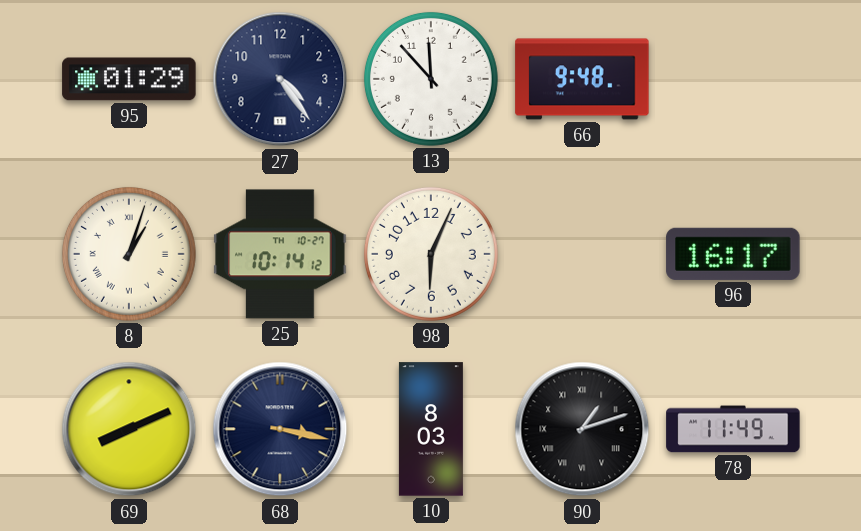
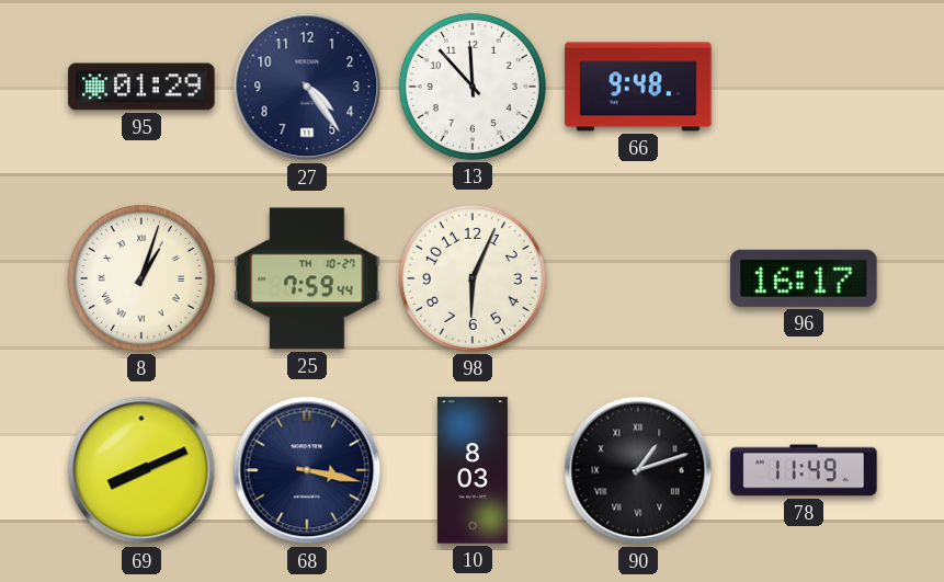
25: 10:14 -> 7:59
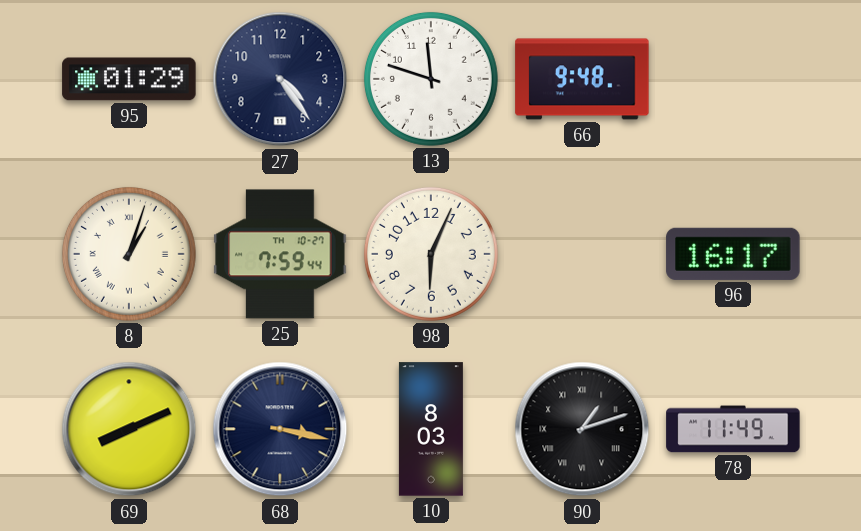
13: 11:53 -> 11:48
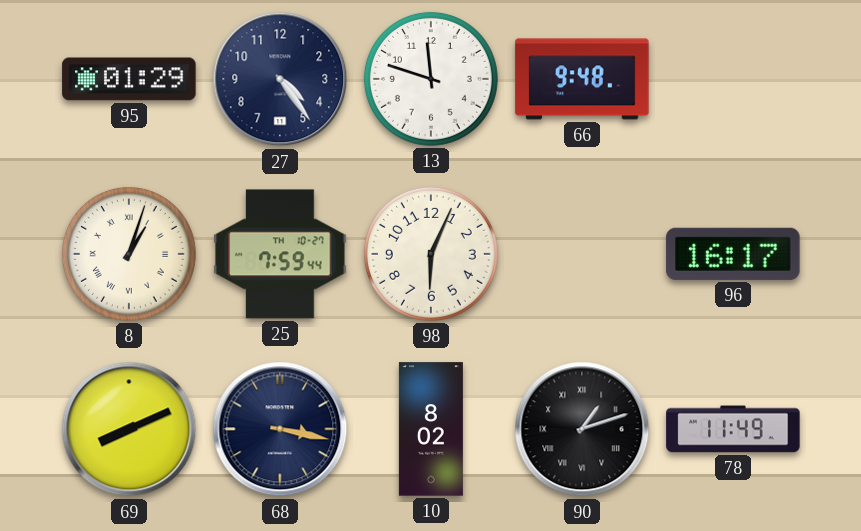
10: 8:03 -> 8:02
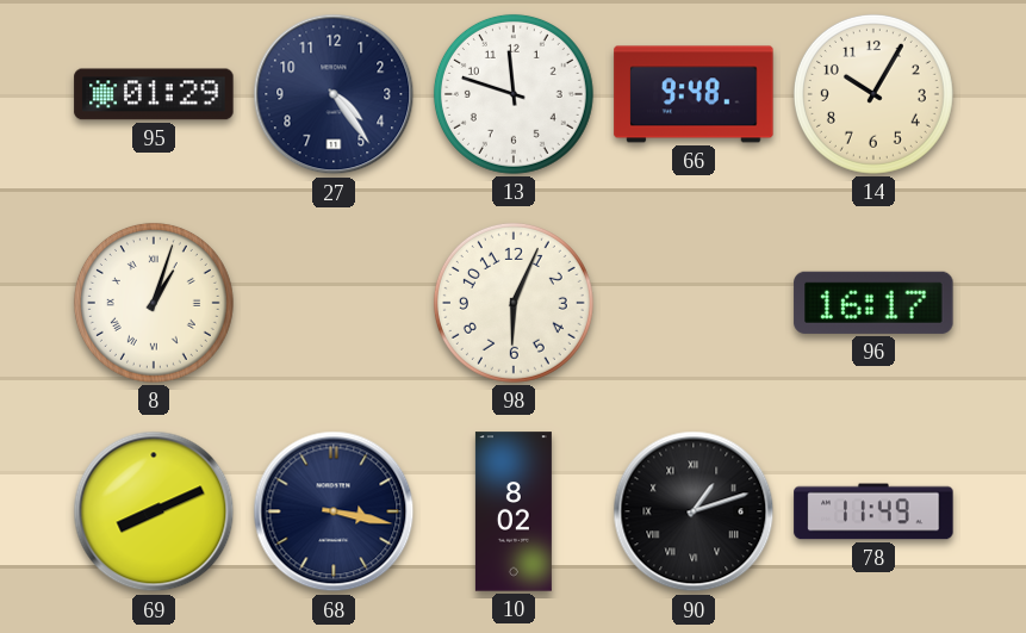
14: none -> 10:05
25: 7:59 -> none
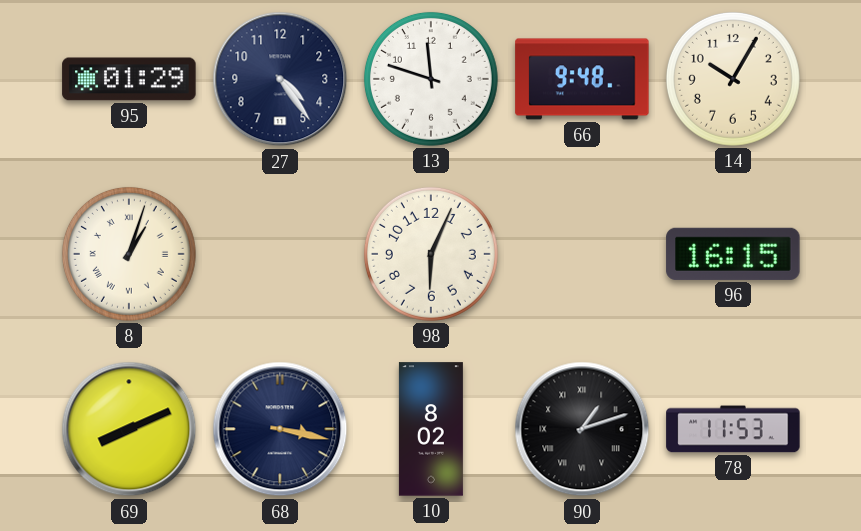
96: 16:17 -> 16:15
78: 11:49 -> 11:53
